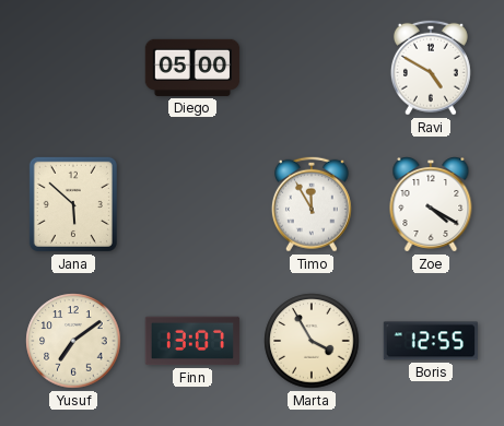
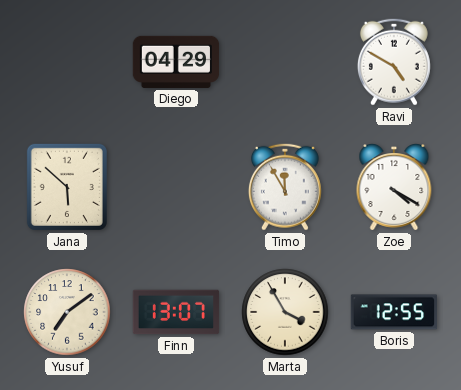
Diego: 05:00 -> 04:29
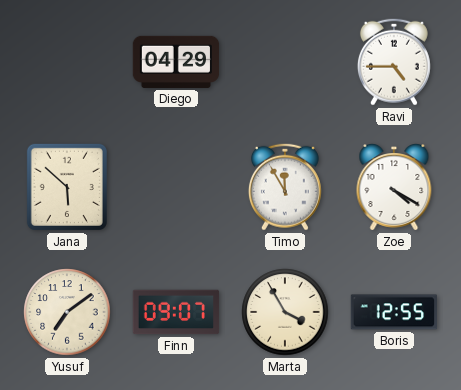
Ravi: 4:50 -> 4:45
Finn: 13:07 -> 09:07
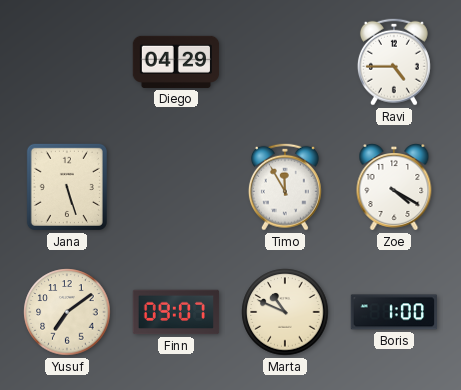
Jana: 5:52 -> 5:27
Marta: 3:55 -> 10:49
Boris: 12:55 -> 1:00
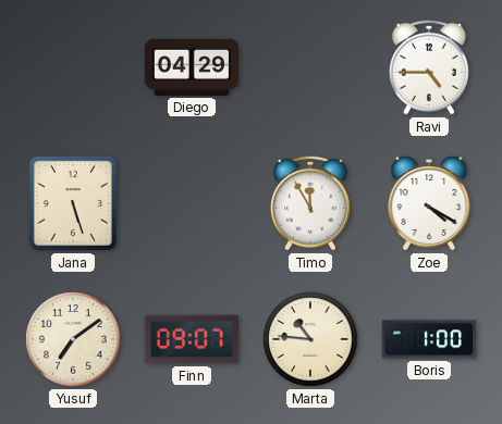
Marta: 10:49 -> 10:46
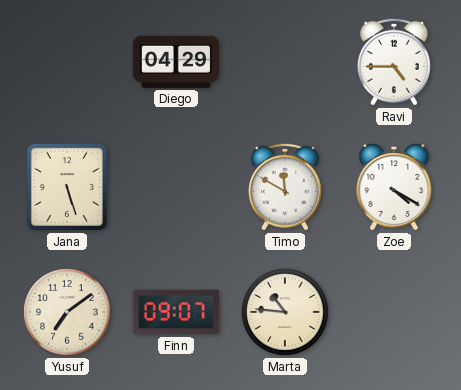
Timo: 11:55 -> 11:50
Boris: 1:00 -> none
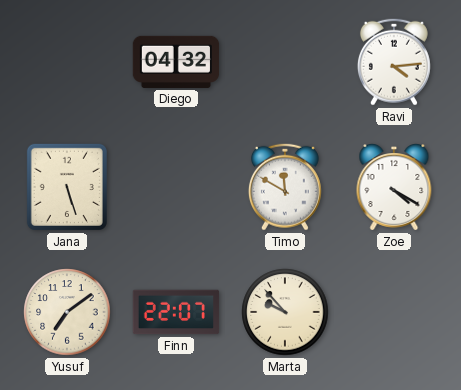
Diego: 04:29 -> 04:32
Ravi: 4:45 -> 4:14
Finn: 09:07 -> 22:07
Marta: 10:46 -> 9:53
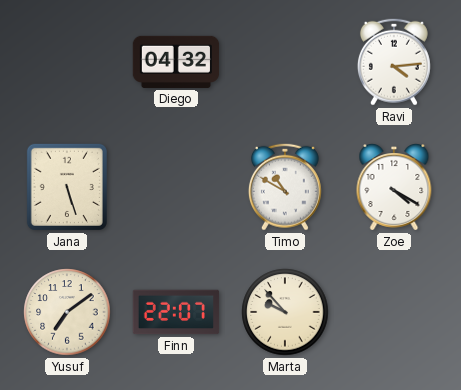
Timo: 11:50 -> 10:50
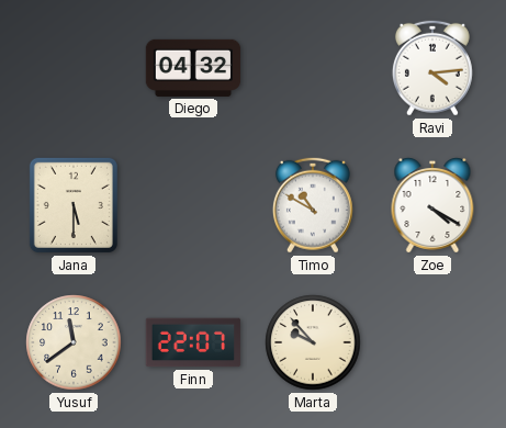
Jana: 5:27 -> 5:30
Yusuf: 7:09 -> 11:39
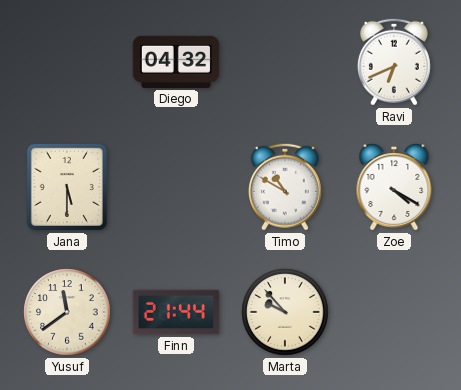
Ravi: 4:14 -> 6:41
Finn: 22:07 -> 21:44
